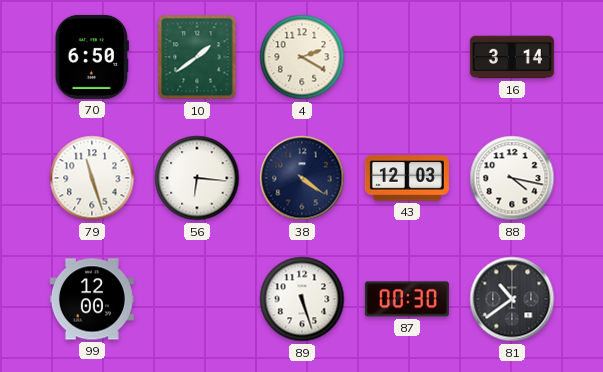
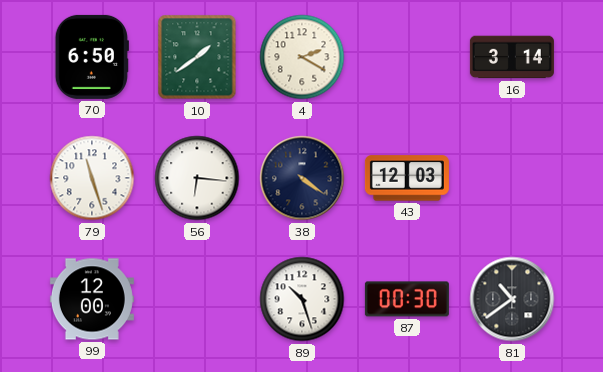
88: 4:17 -> none
89: 5:27 -> 10:27
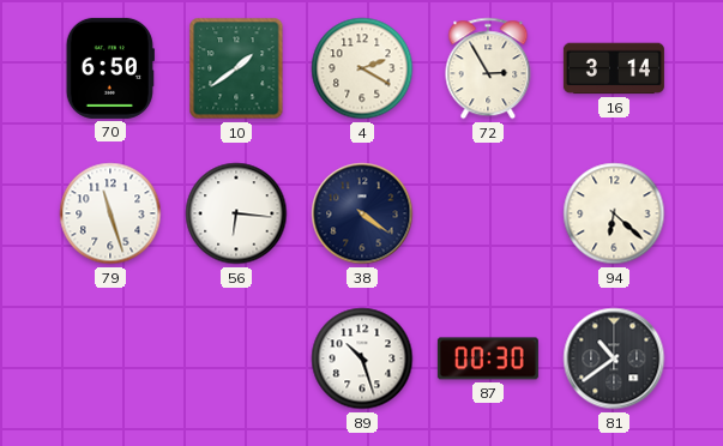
72: none -> 2:55
43: 12:03 -> none
94: none -> 6:22
99: 12:00 -> none
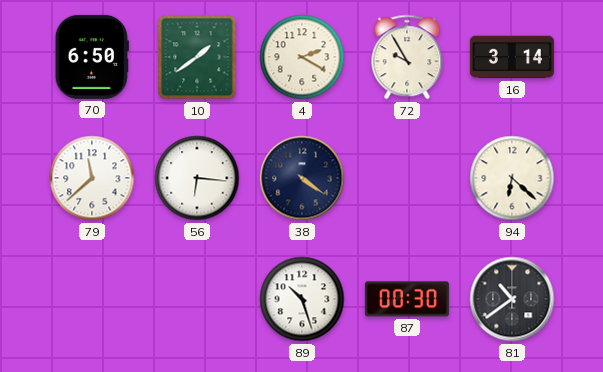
72: 2:55 -> 9:55
79: 11:27 -> 11:38
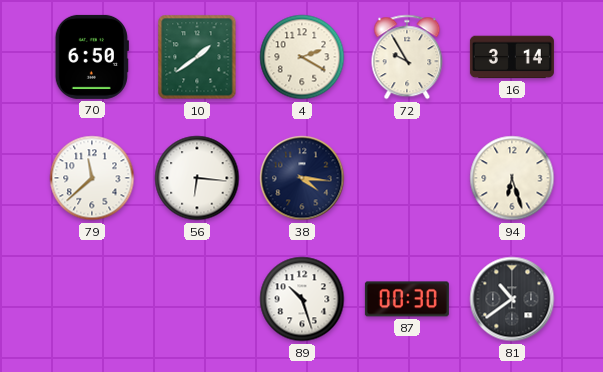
38: 4:21 -> 4:16
94: 6:22 -> 6:27
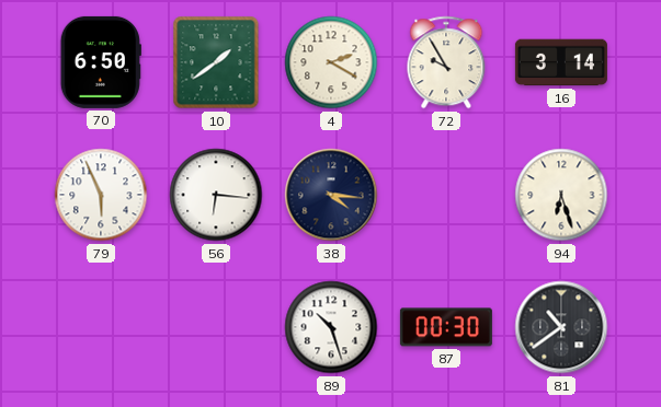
79: 11:38 -> 5:56
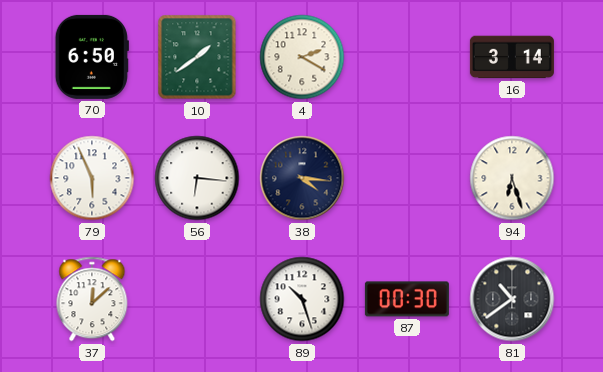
72: 9:55 -> none
37: none -> 12:08
